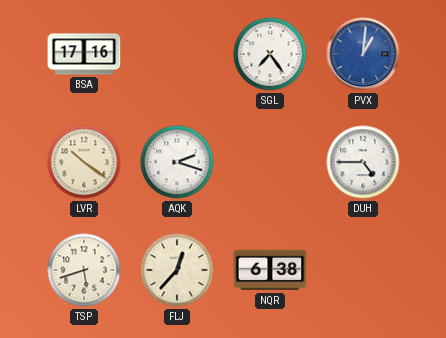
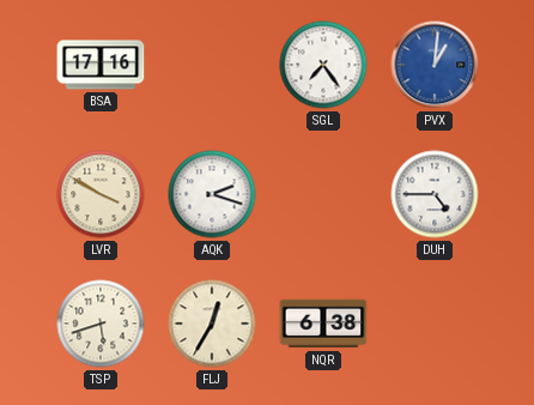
LVR: 10:21 -> 3:50
FLJ: 12:37 -> 12:35
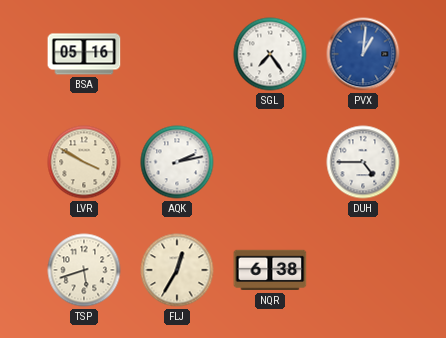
BSA: 17:16 -> 05:16
AQK: 2:18 -> 2:13
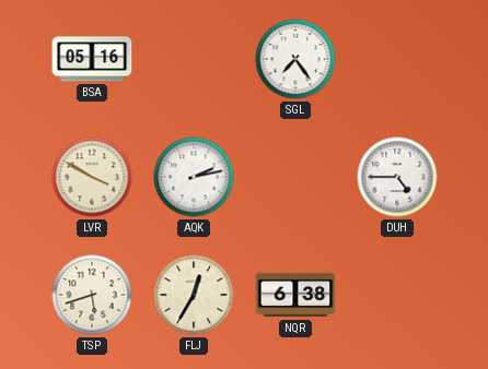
PVX: 1:01 -> none
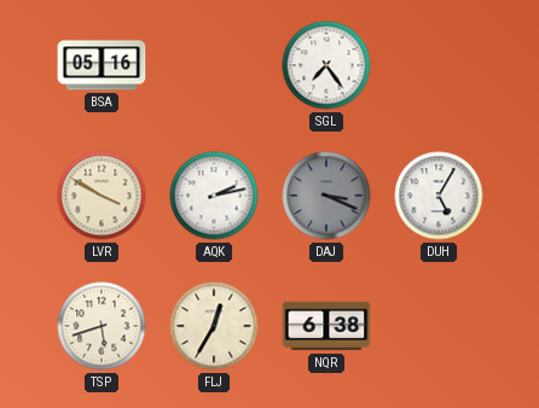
DAJ: none -> 3:19
DUH: 4:45 -> 5:05
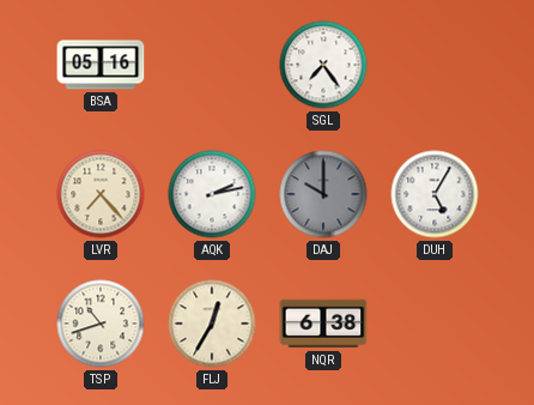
LVR: 3:50 -> 7:23
DAJ: 3:19 -> 10:00
TSP: 5:42 -> 10:42
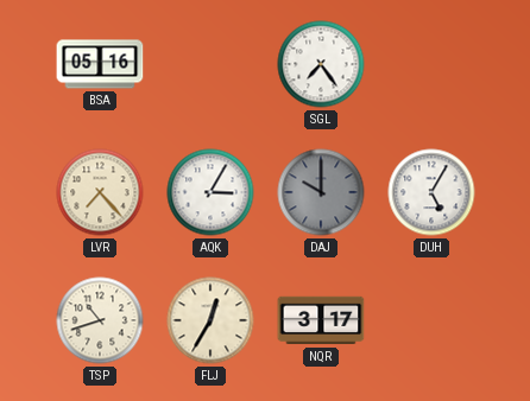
AQK: 2:13 -> 3:05
NQR: 6:38 -> 3:17
